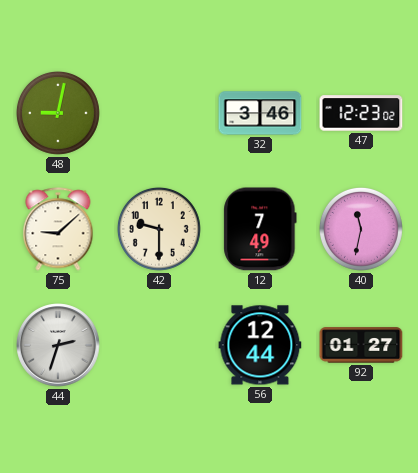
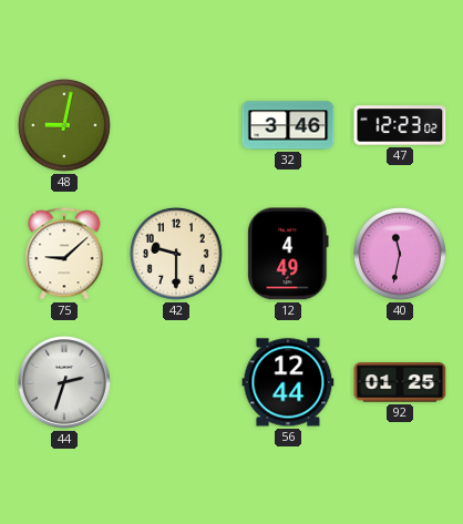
12: 7:49 -> 4:49
92: 01:27 -> 01:25
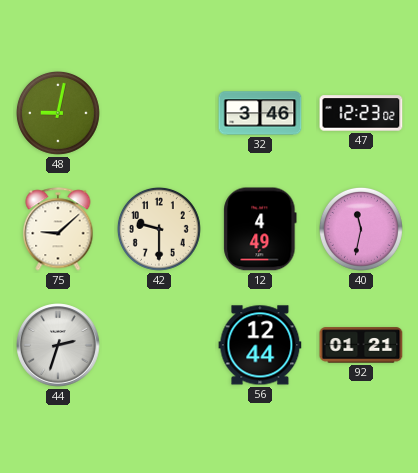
92: 01:25 -> 01:21
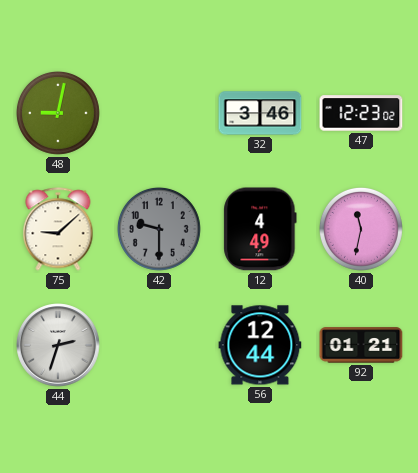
42 dial: cream -> grey
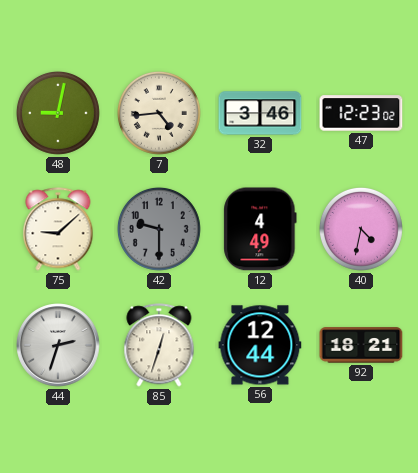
7: none -> 4:44
40: 11:32 -> 4:32
85: none -> 12:33
92: 01:21 -> 18:21
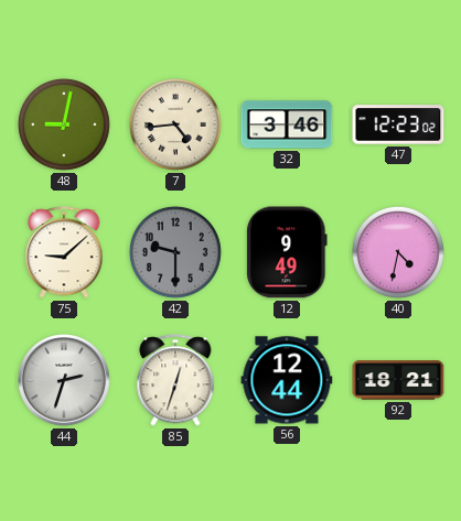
12: 4:49 -> 9:49
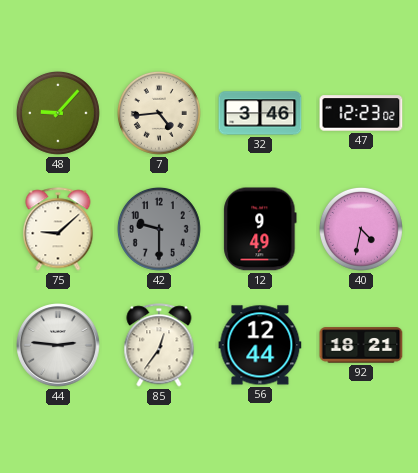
48: 9:02 -> 9:07
44: 2:33 -> 2:46
85: 12:33 -> 12:36
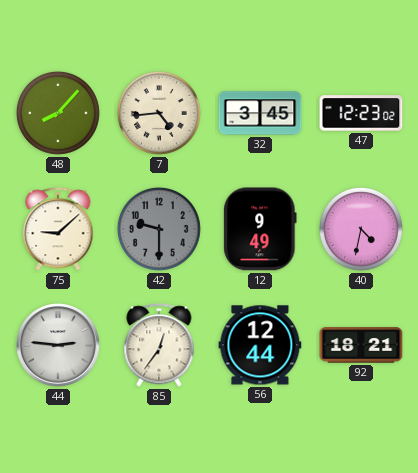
48: 9:07 -> 8:07
32: 3:46 -> 3:45
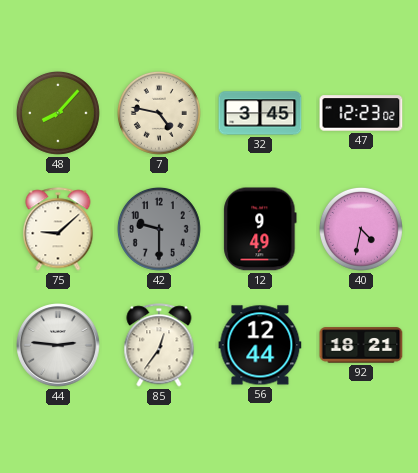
7: 4:44 -> 4:47
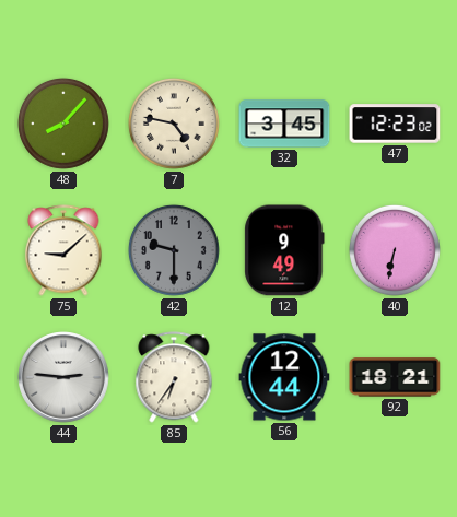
40: 4:32 -> 6:32
85: 12:36 -> 6:36
